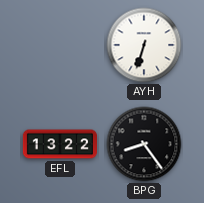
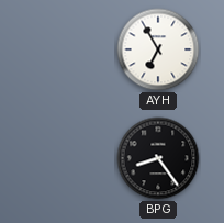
AYH: 6:33 -> 6:55
EFL: 13:22 -> none
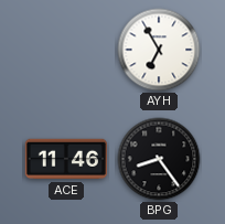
ACE: none -> 11:46
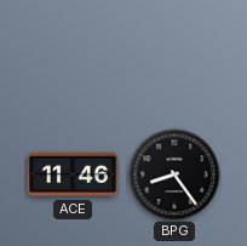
AYH: 6:55 -> none
